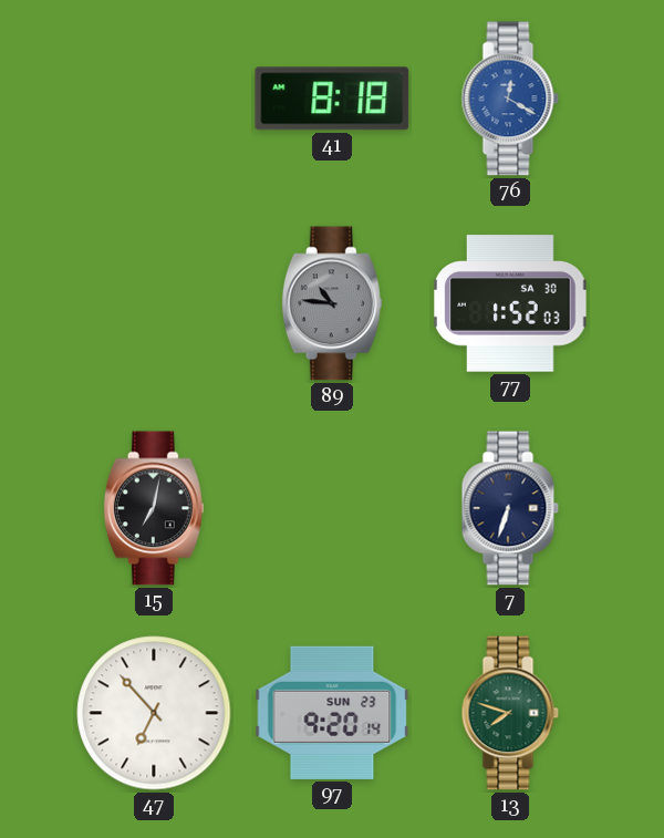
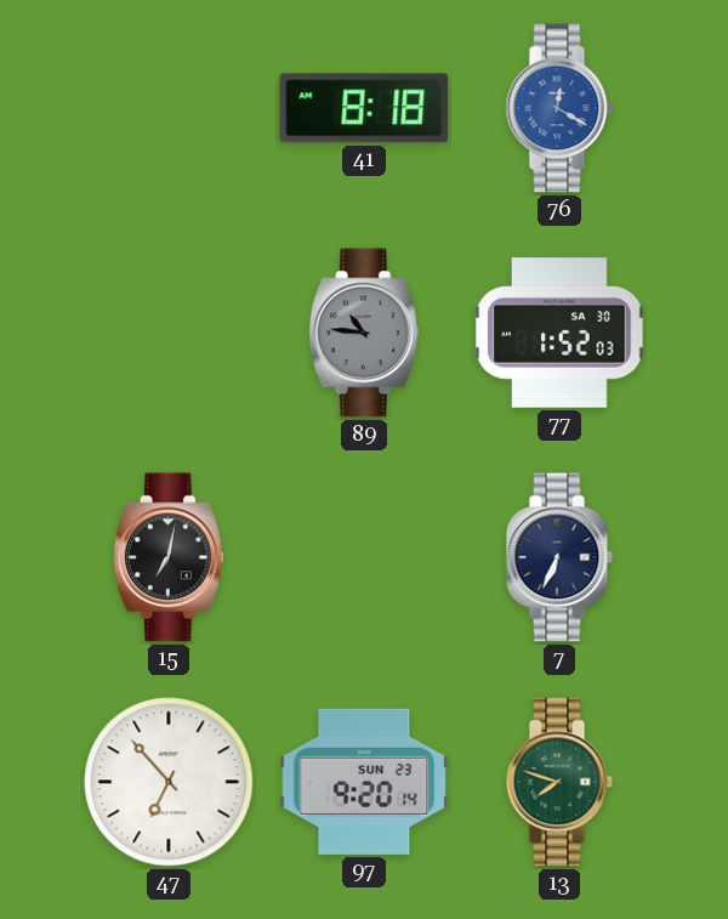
7: 6:33 -> 6:34
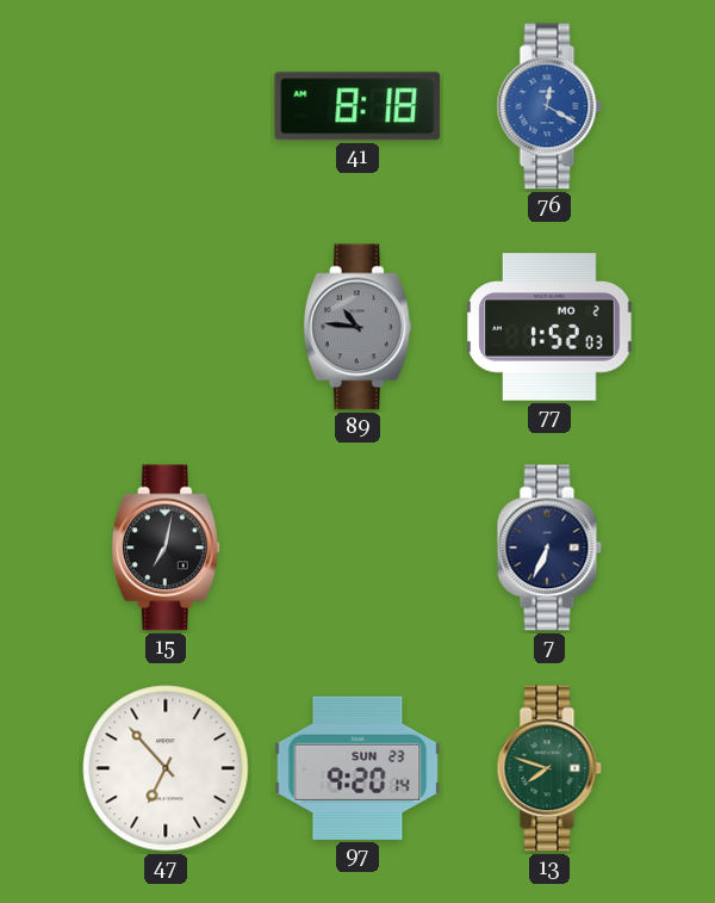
77 date: SA 30 -> MO 2
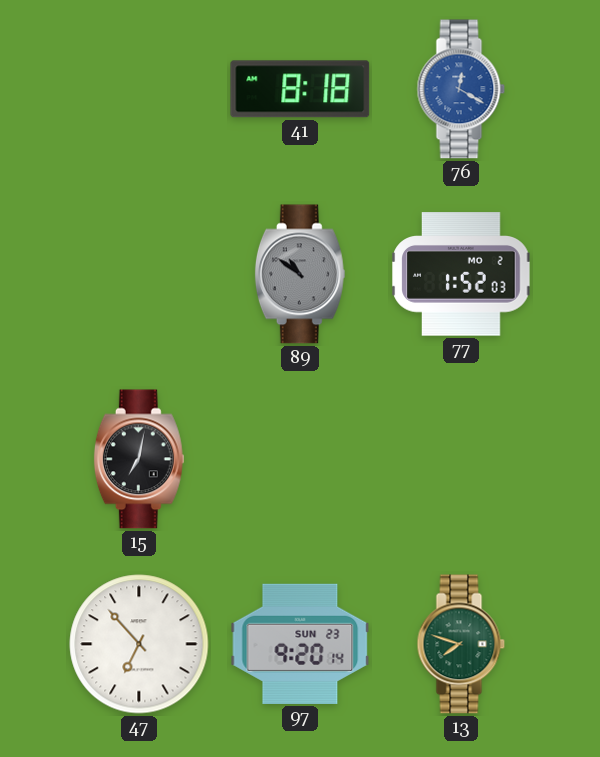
89: 10:46 -> 10:51
7: 6:34 -> none
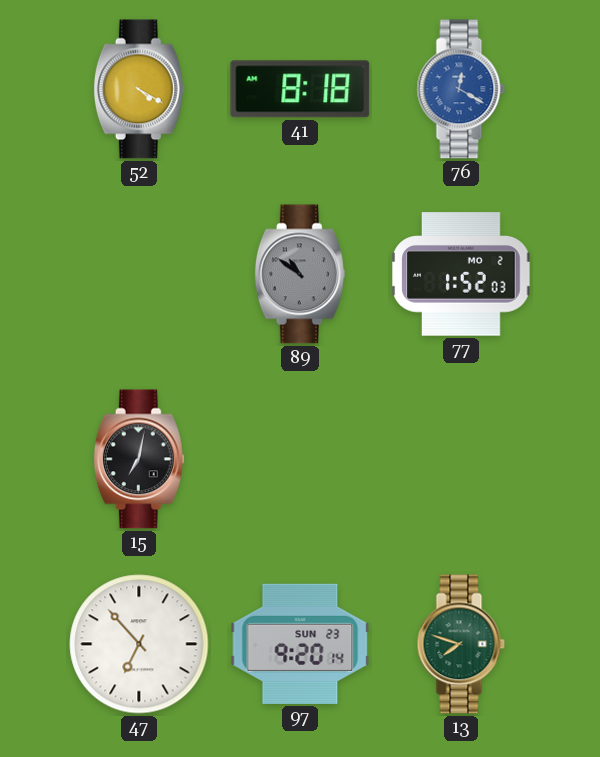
52: none -> 4:20
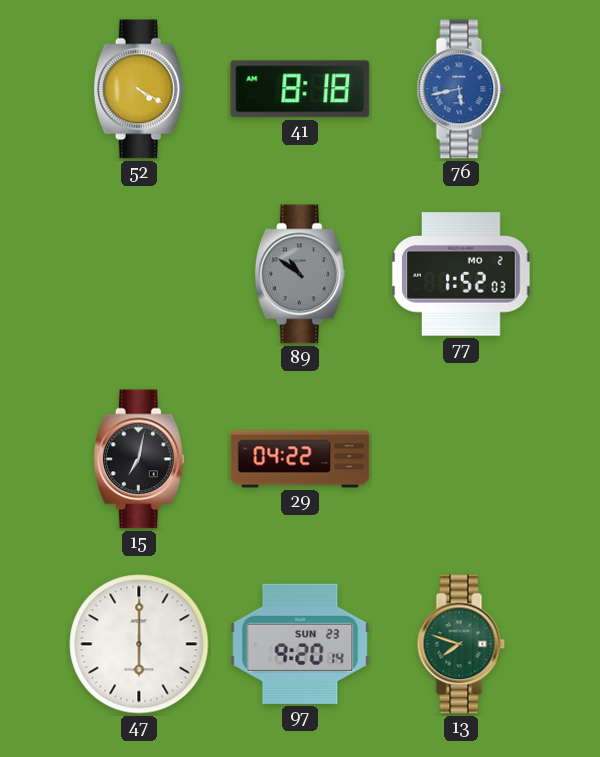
76: 12:20 -> 5:43
29: none -> 04:22
47: 6:53 -> 6:00
